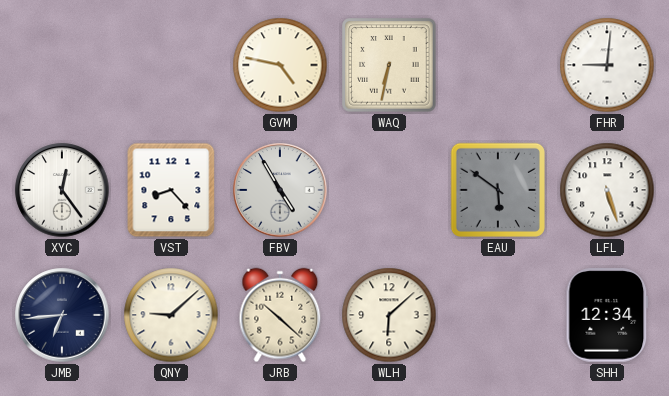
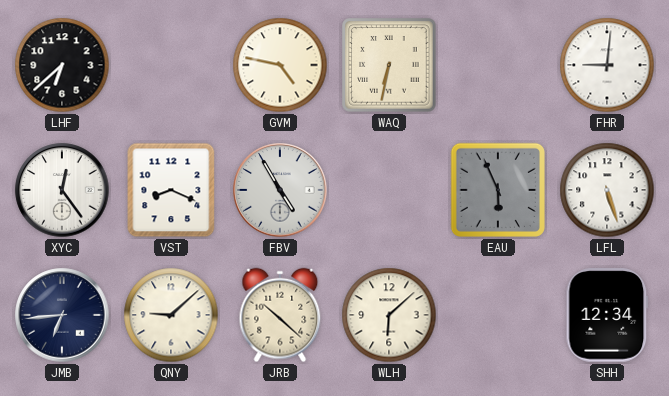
LHF: none -> 6:38
VST: 8:23 -> 8:19
EAU: 5:51 -> 5:56
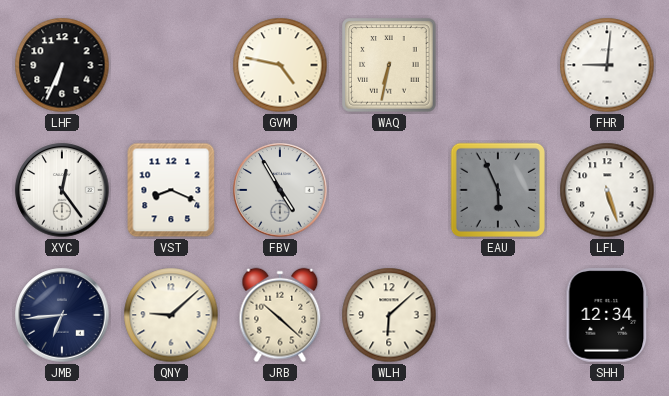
LHF: 6:38 -> 6:34
